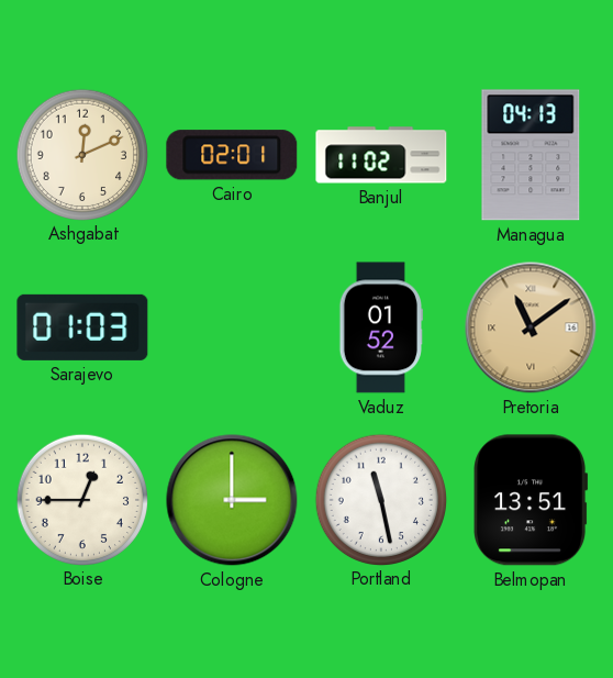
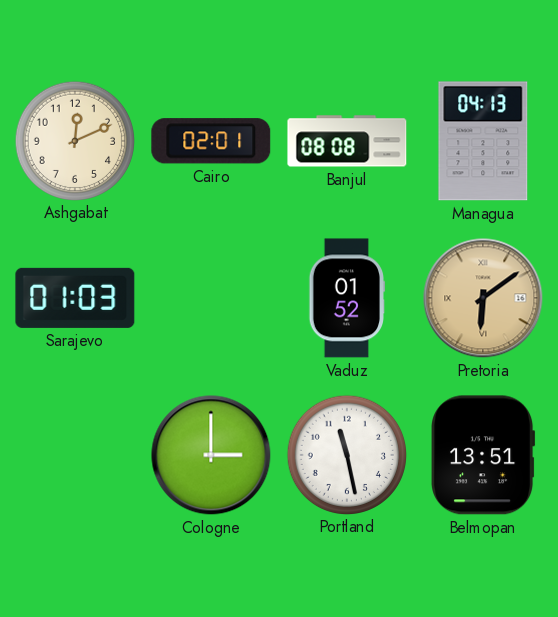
Banjul: 11:02 -> 08:08
Pretoria: 11:09 -> 6:09
Boise: 12:45 -> none
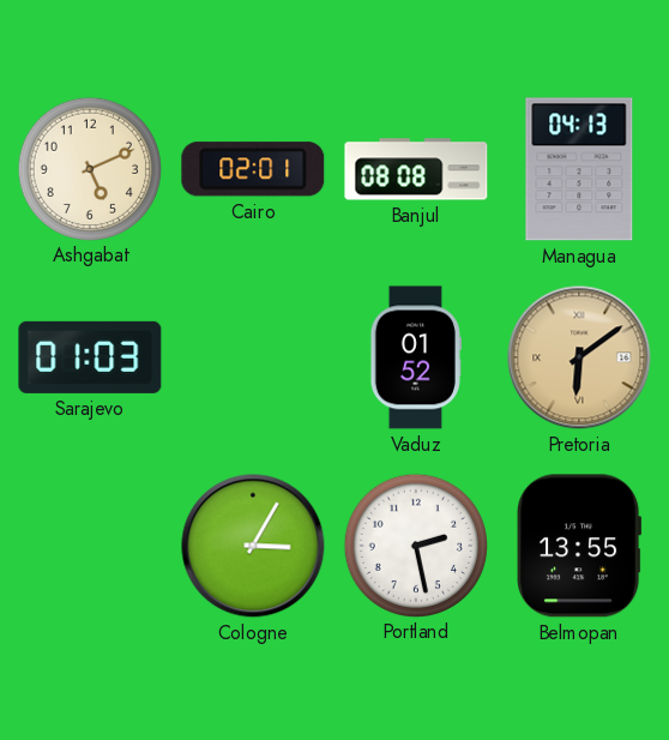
Ashgabat: 12:11 -> 5:11
Cologne: 3:00 -> 3:05
Portland: 11:28 -> 2:28
Belmopan: 13:51 -> 13:55
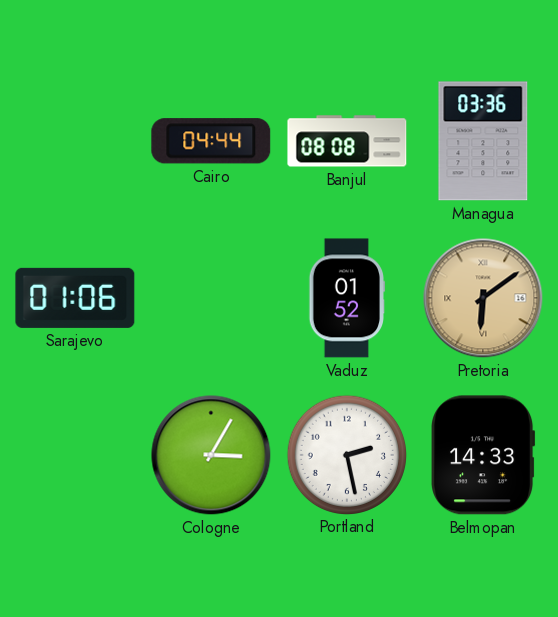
Ashgabat: 5:11 -> none
Cairo: 02:01 -> 04:44
Managua: 04:13 -> 03:36
Sarajevo: 01:03 -> 01:06
Belmopan: 13:55 -> 14:33
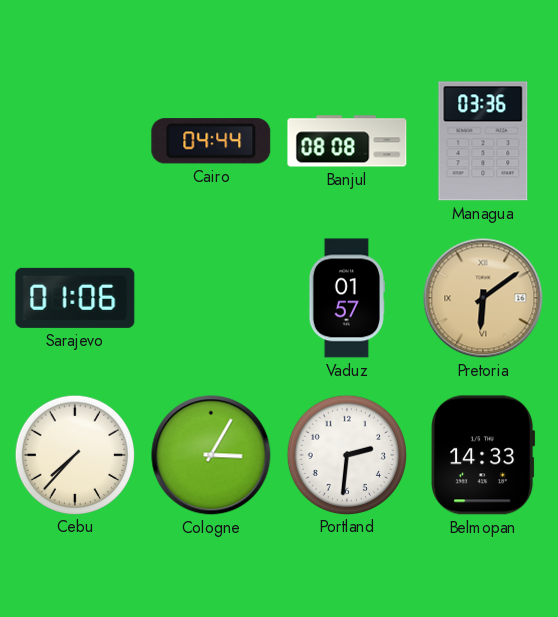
Vaduz: 01:52 -> 01:57
Cebu: none -> 7:37
Portland: 2:28 -> 2:31
